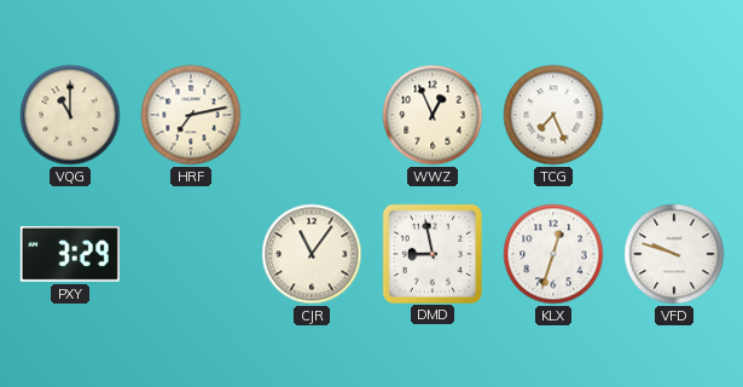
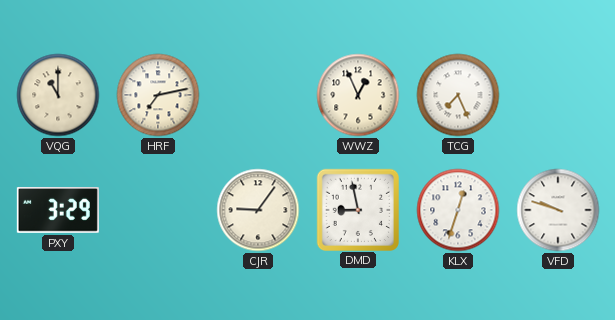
CJR: 11:06 -> 9:06
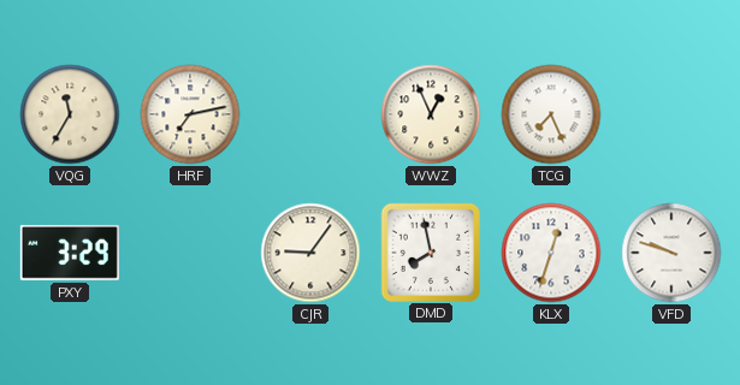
VQG: 11:00 -> 11:35
DMD: 8:58 -> 7:58
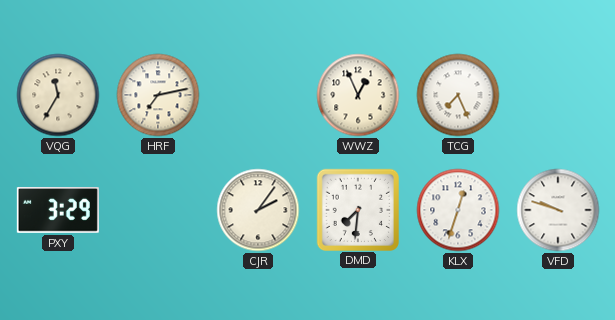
CJR: 9:06 -> 2:06
DMD: 7:58 -> 7:31
